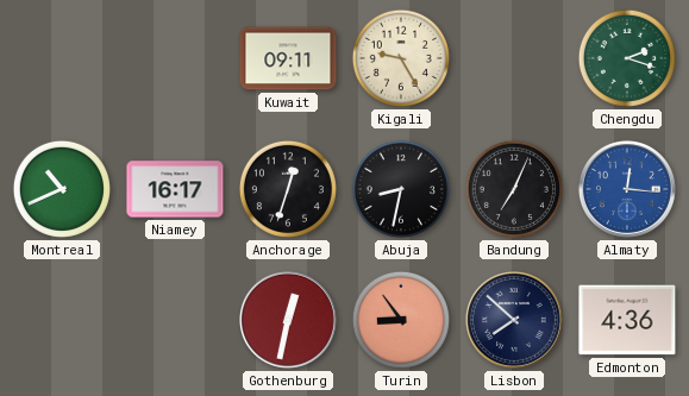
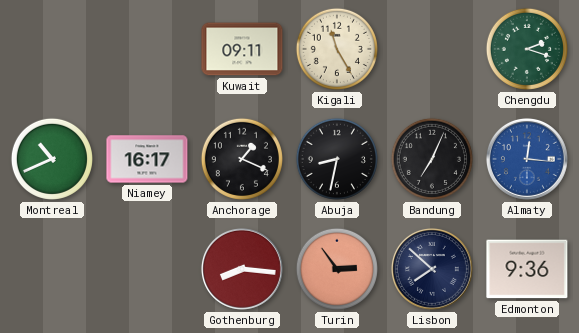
Kigali: 9:25 -> 11:25
Anchorage: 12:33 -> 1:19
Gothenburg: 12:32 -> 8:16
Turin: 8:54 -> 2:54
Edmonton: 4:36 -> 9:36
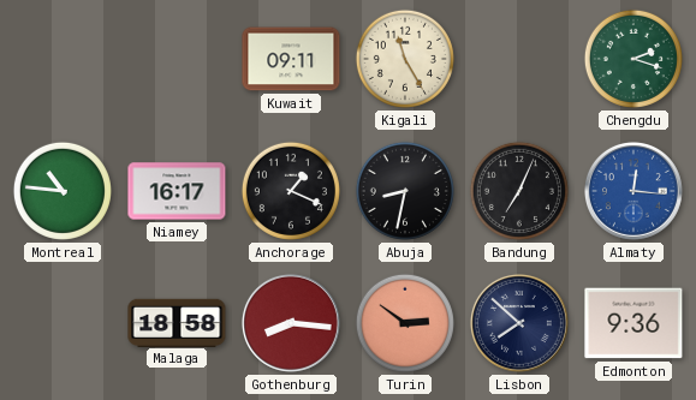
Montreal: 10:41 -> 10:46
Malaga: none -> 18:58
Turin: 2:54 -> 2:51
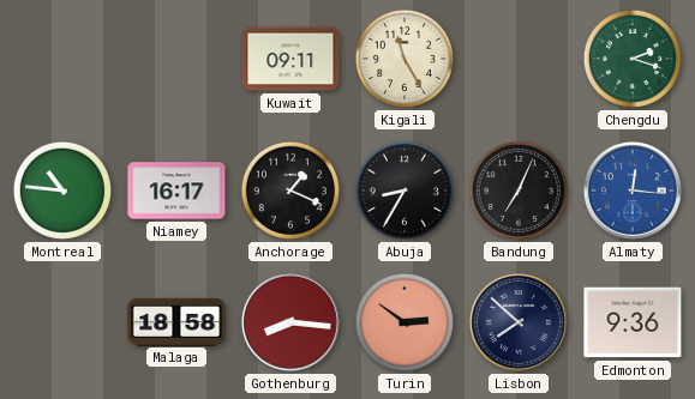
Abuja: 8:32 -> 8:35
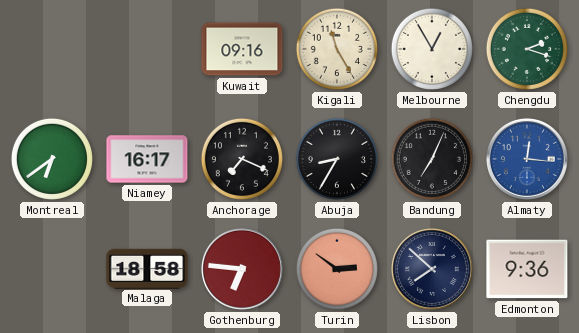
Kuwait: 09:11 -> 09:16
Melbourne: none -> 12:55
Montreal: 10:46 -> 6:39
Anchorage: 1:19 -> 7:19
Gothenburg: 8:16 -> 6:46
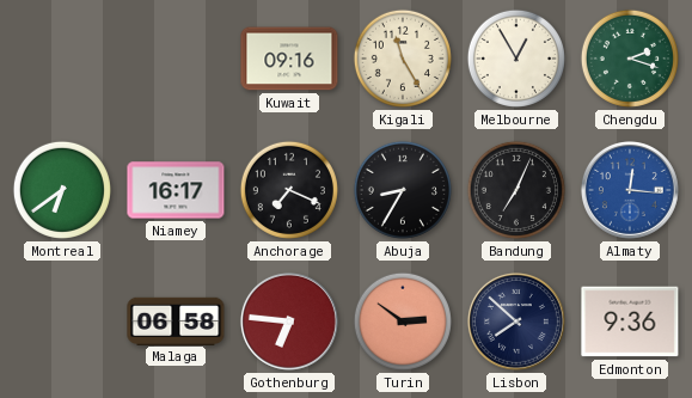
Malaga: 18:58 -> 06:58
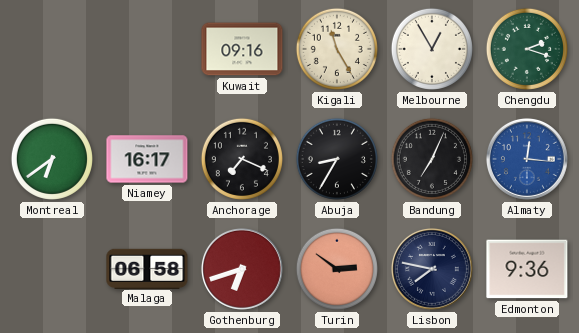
Gothenburg: 6:46 -> 6:42
Lisbon: 7:52 -> 7:47
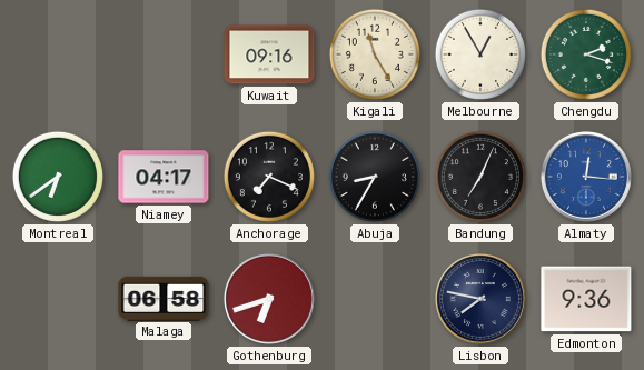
Niamey: 16:17 -> 04:17
Turin: 2:51 -> none
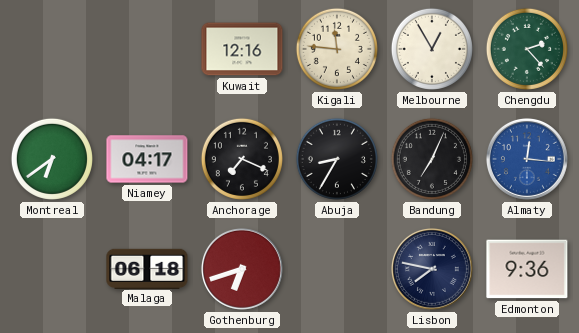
Kuwait: 09:16 -> 12:16
Kigali: 11:25 -> 11:46
Chengdu: 2:18 -> 2:23
Malaga: 06:58 -> 06:18
